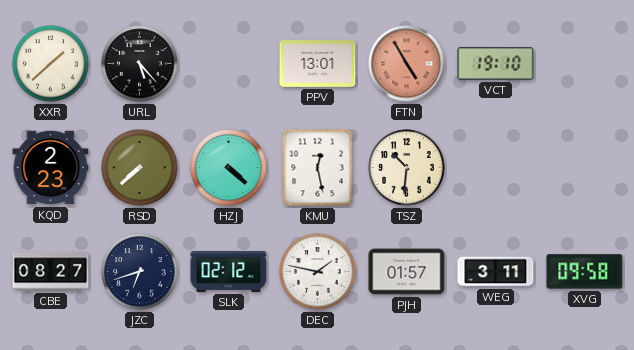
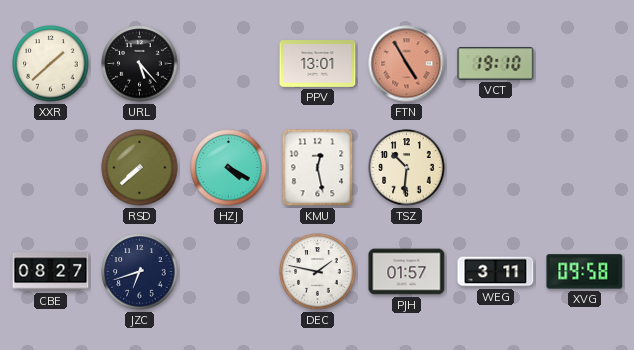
KQD: 2:23 -> none
HZJ: 4:22 -> 4:20
SLK: 02:12 -> none
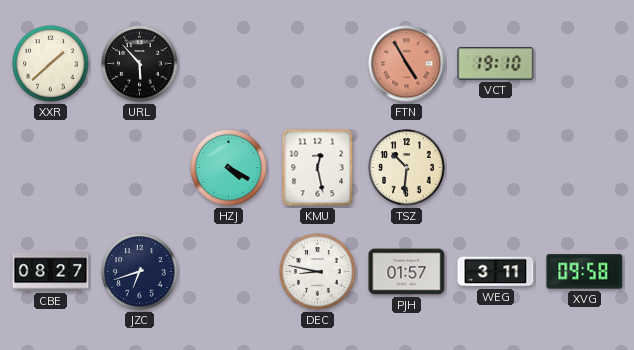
URL: 5:23 -> 5:53
PPV: 13:01 -> none
RSD: 7:38 -> none
DEC: 1:47 -> 8:47
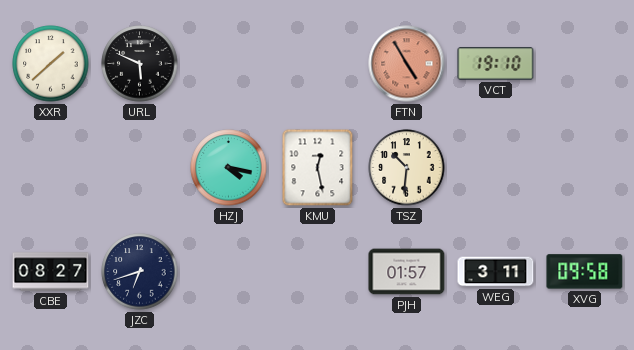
URL: 5:53 -> 5:49
HZJ: 4:20 -> 4:17
DEC: 8:47 -> none
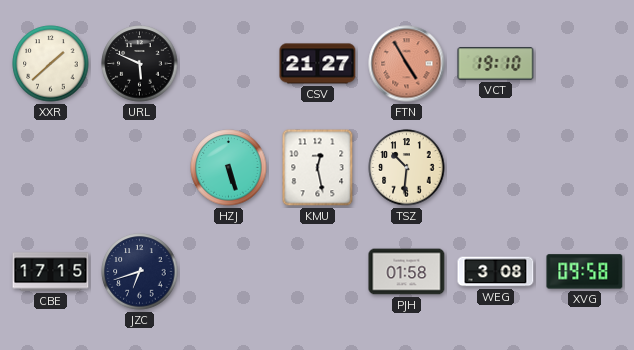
CSV: none -> 21:27
HZJ: 4:17 -> 5:27
CBE: 08:27 -> 17:15
PJH: 01:57 -> 01:58
WEG: 3:11 -> 3:08
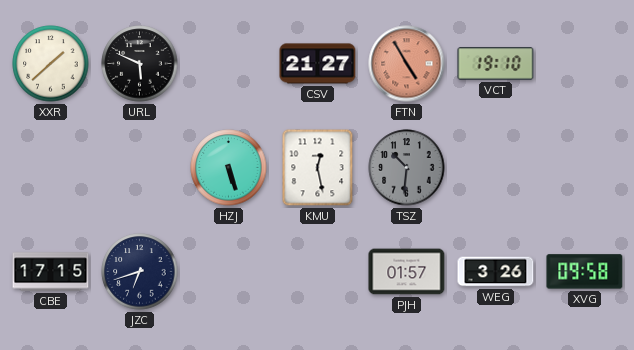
TSZ dial: cream -> grey
PJH: 01:58 -> 01:57
WEG: 3:08 -> 3:26
